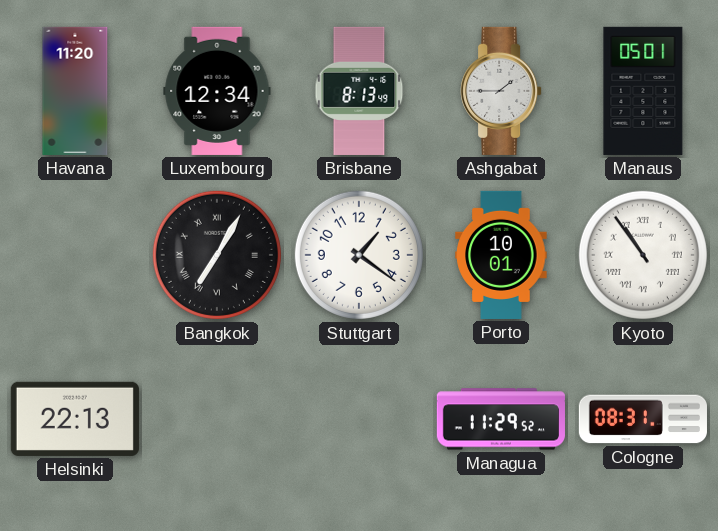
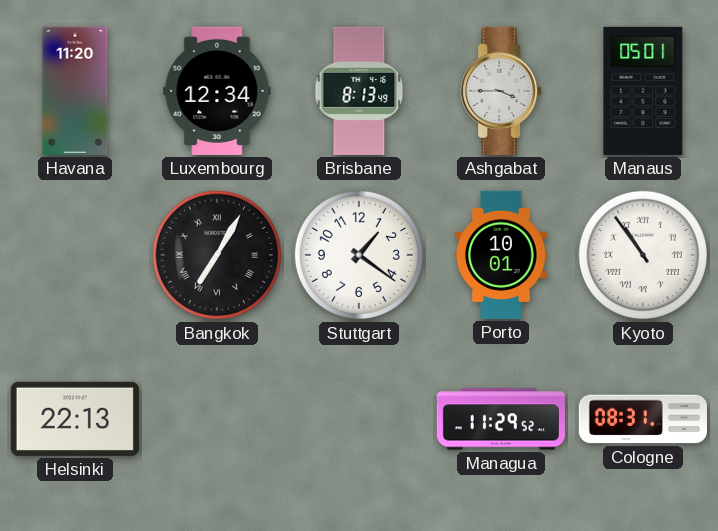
Ashgabat: 1:45 -> 3:45
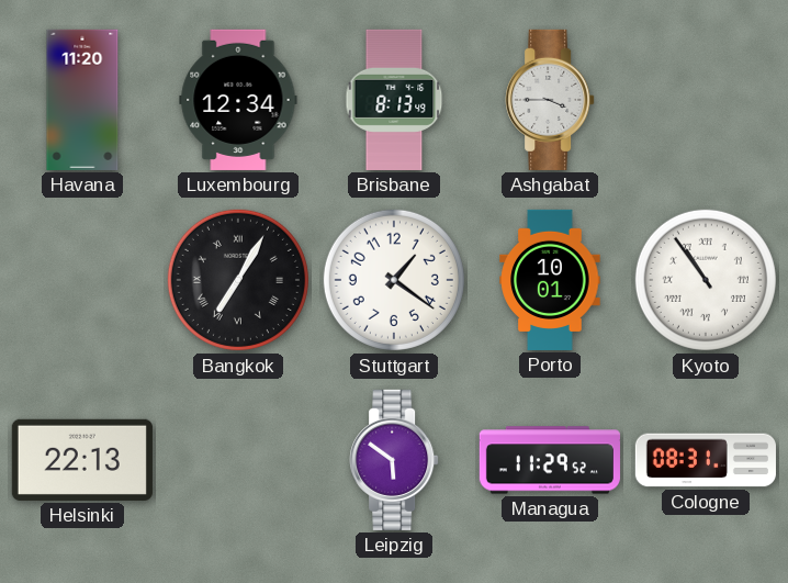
Manaus: 05:01 -> none
Leipzig: none -> 5:51
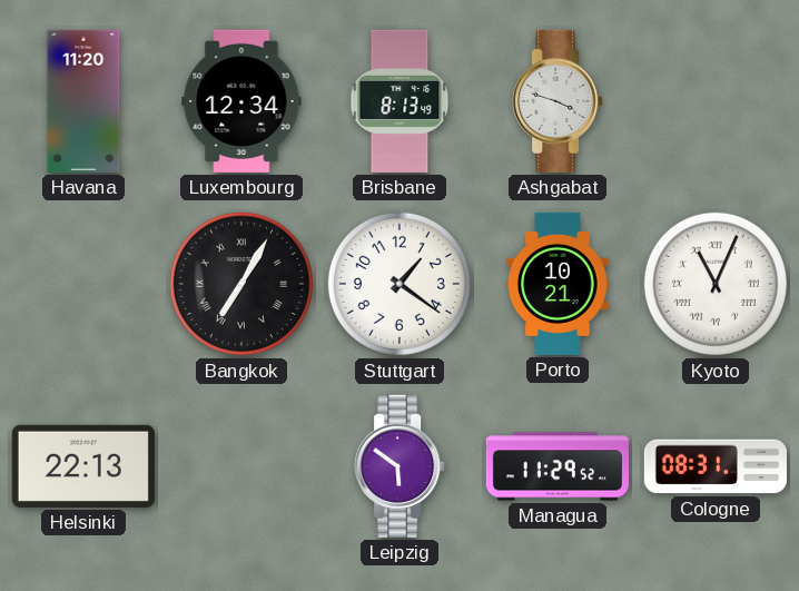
Ashgabat: 3:45 -> 3:48
Porto: 10:01 -> 10:21
Kyoto: 10:54 -> 11:04
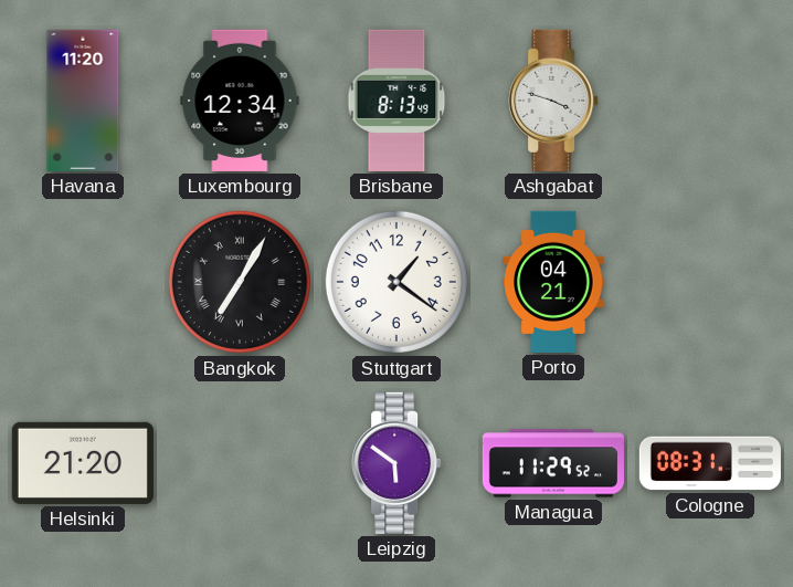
Porto: 10:21 -> 04:21
Kyoto: 11:04 -> none
Helsinki: 22:13 -> 21:20
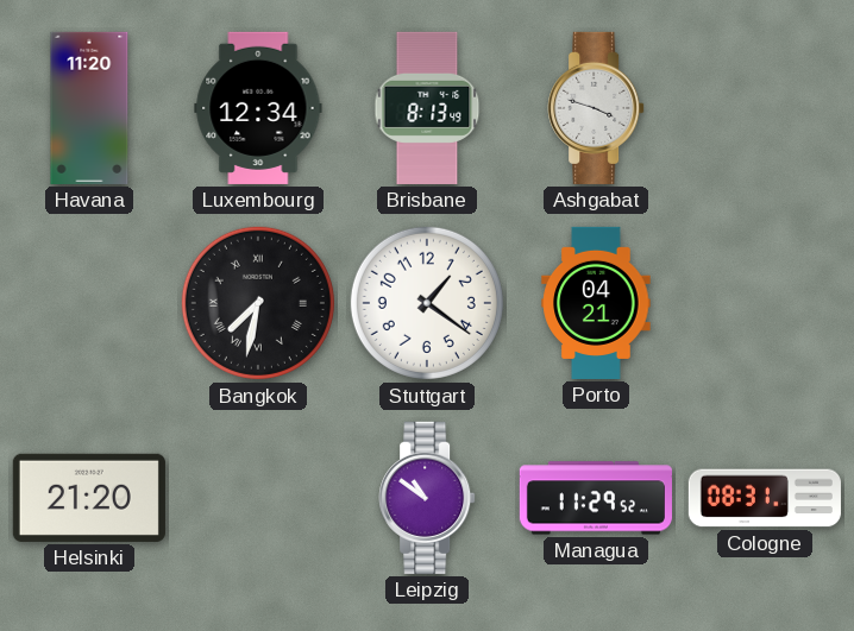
Bangkok: 7:05 -> 7:32
Leipzig: 5:51 -> 10:51
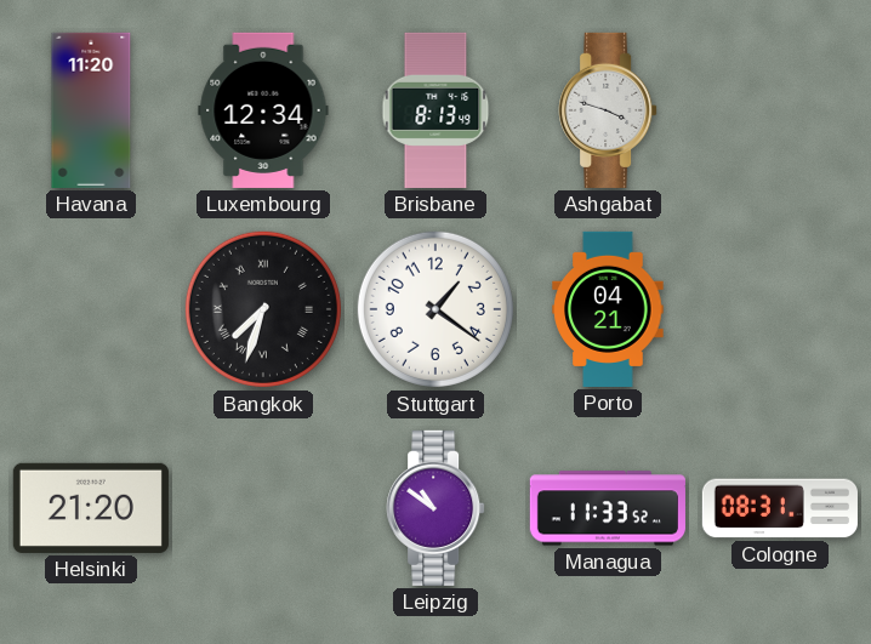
Bangkok: 7:32 -> 7:33
Managua: 11:29 -> 11:33
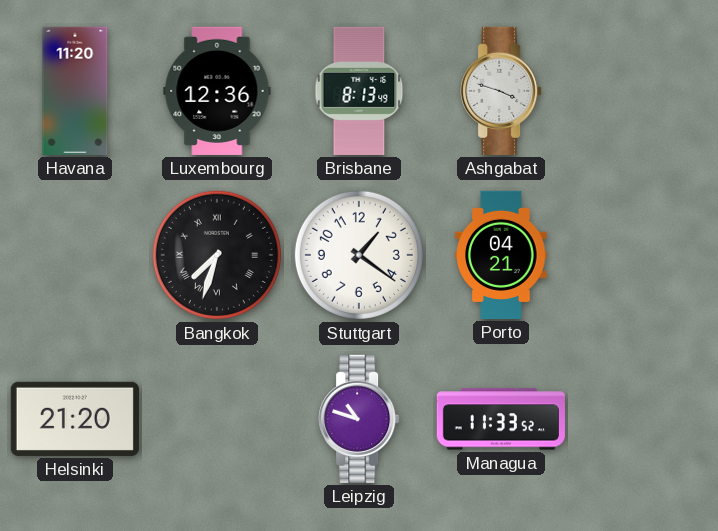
Luxembourg: 12:34 -> 12:36
Leipzig: 10:51 -> 10:48
Cologne: 08:31 -> none
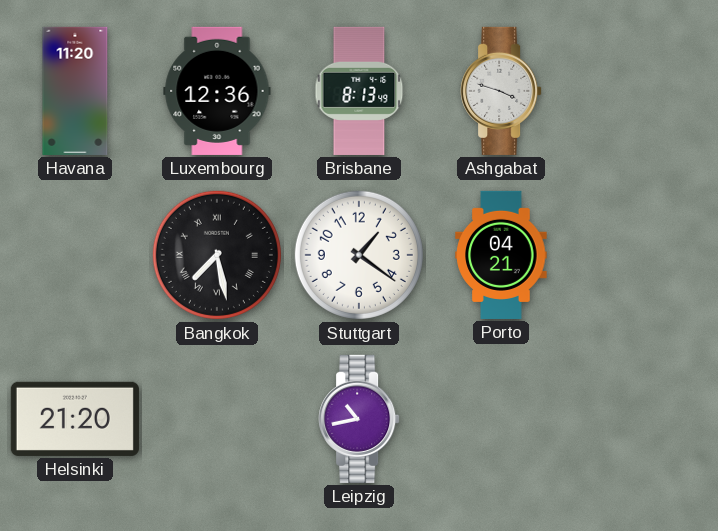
Bangkok: 7:33 -> 7:28
Leipzig: 10:48 -> 10:43
Managua: 11:33 -> none
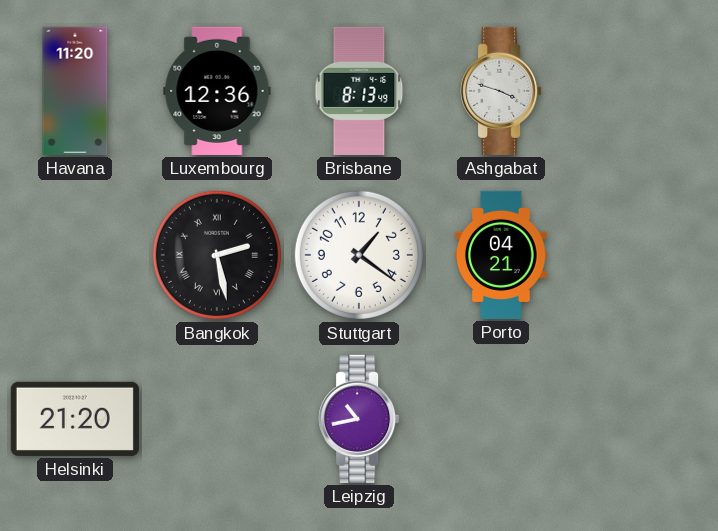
Bangkok: 7:28 -> 2:28
